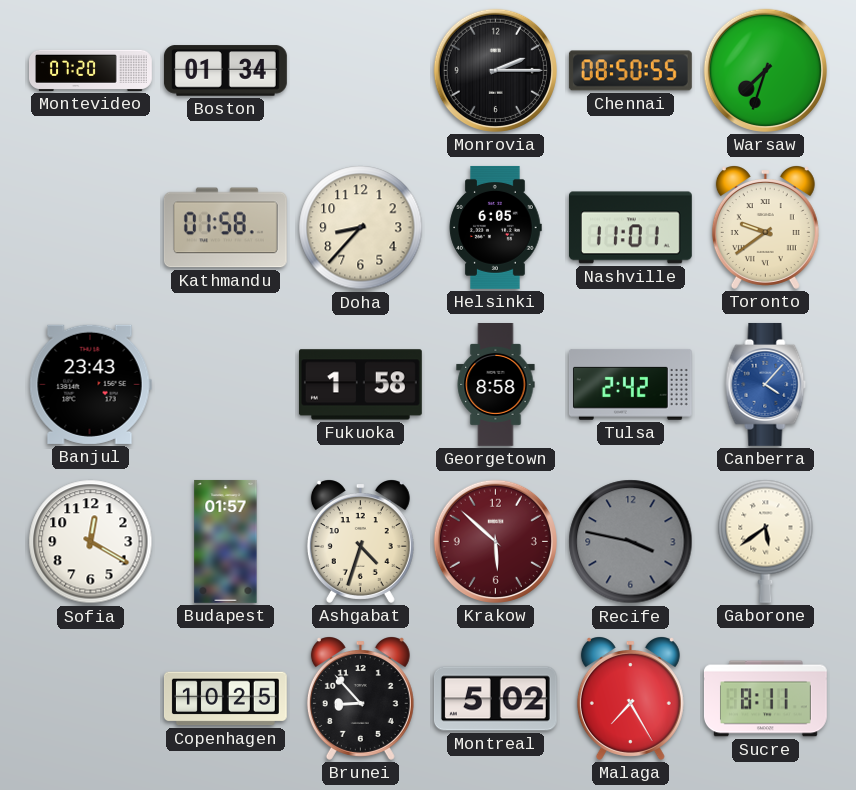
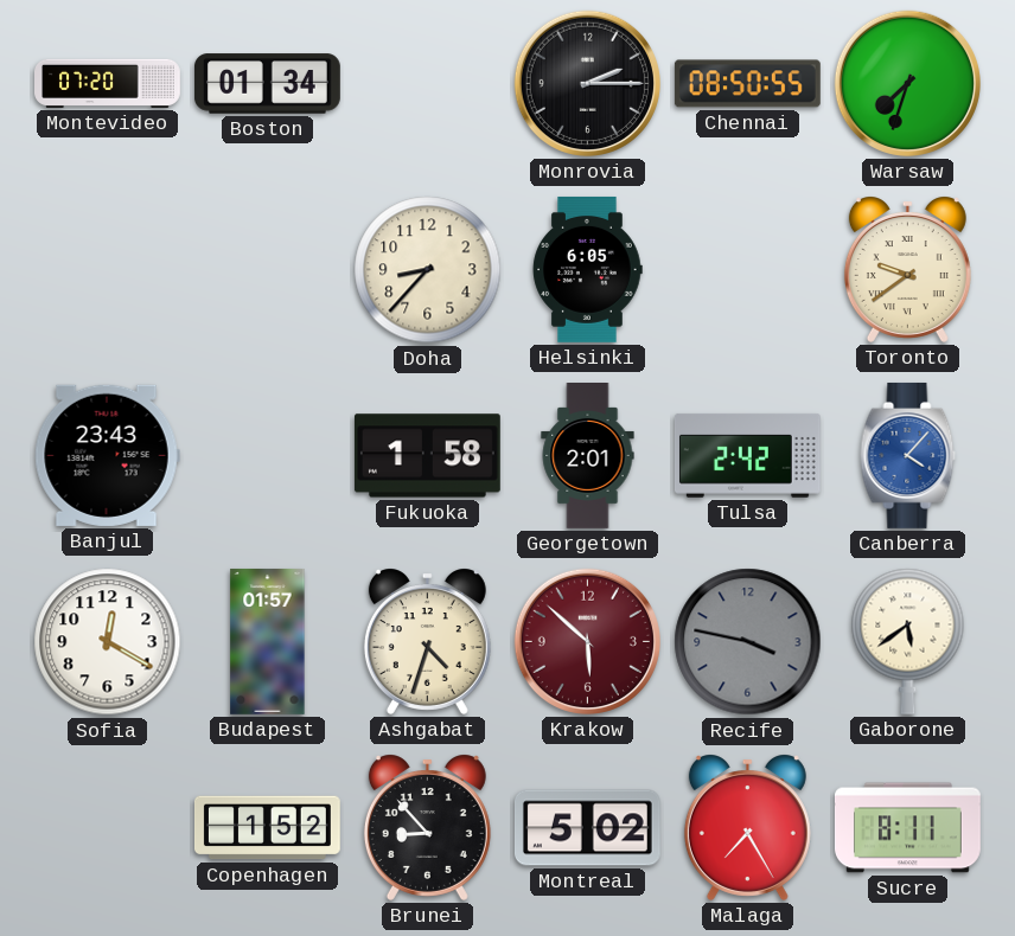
Kathmandu: 01:58 -> none
Nashville: 11:01 -> none
Georgetown: 8:58 -> 2:01
Copenhagen: 10:25 -> 1:52
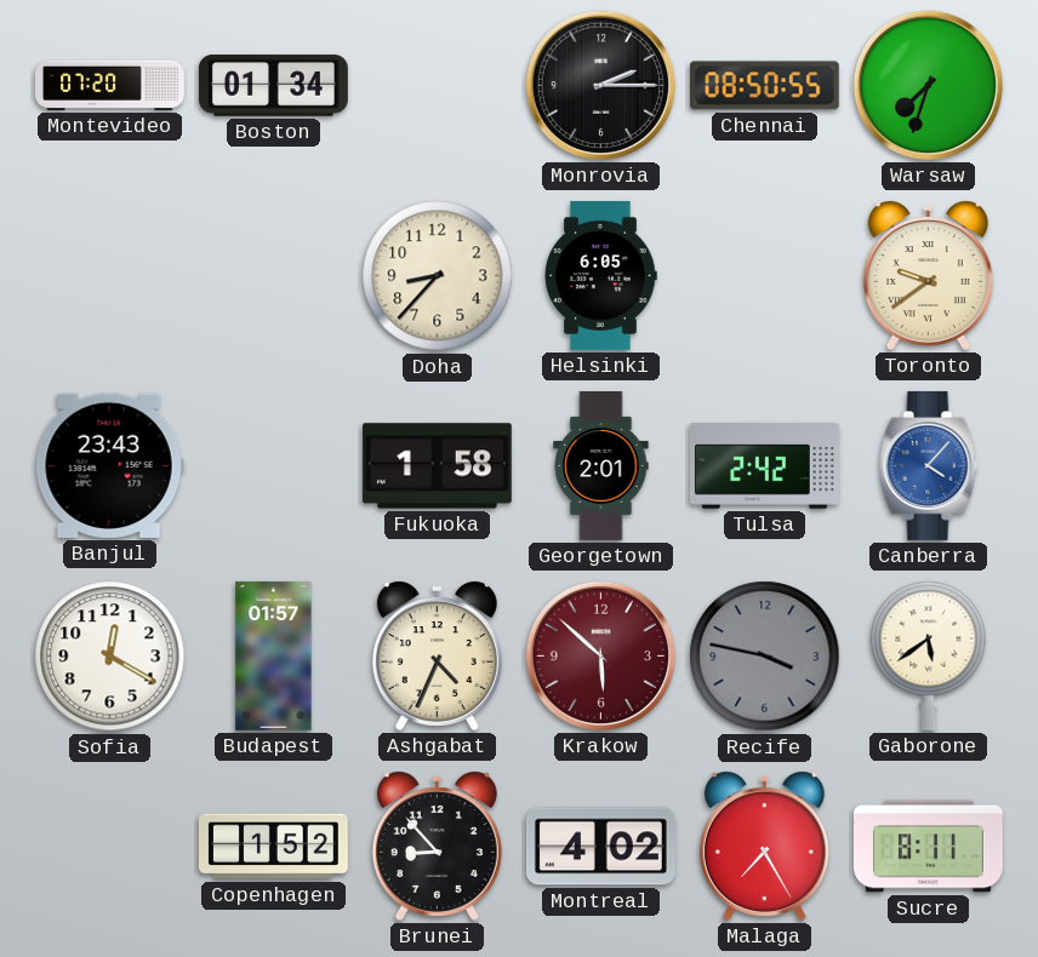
Ashgabat: 4:33 -> 4:34
Montreal: 5:02 -> 4:02
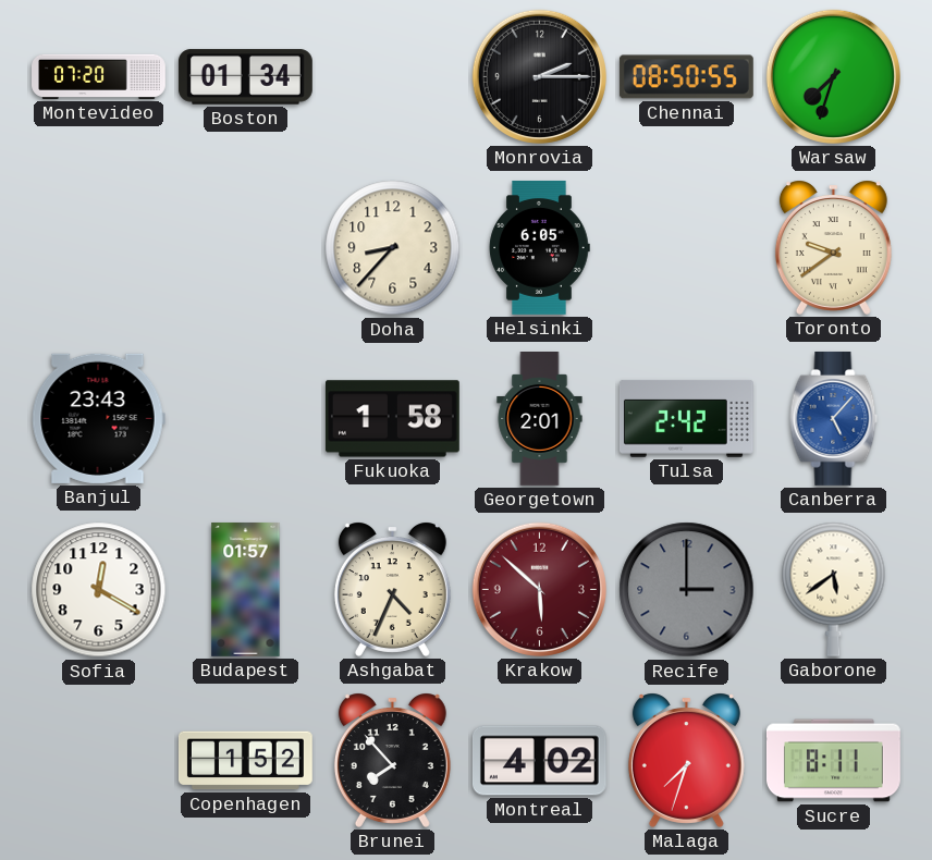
Canberra: 4:07 -> 5:07
Recife: 3:47 -> 3:00
Brunei: 8:53 -> 7:53
Malaga: 7:25 -> 7:33
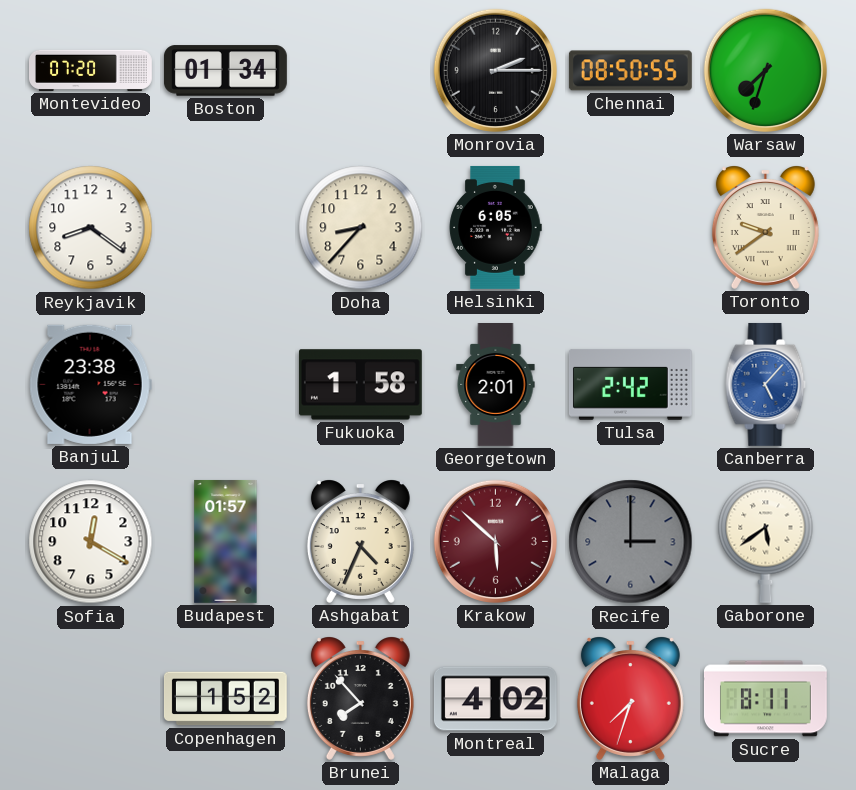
Reykjavik: none -> 8:21
Banjul: 23:43 -> 23:38
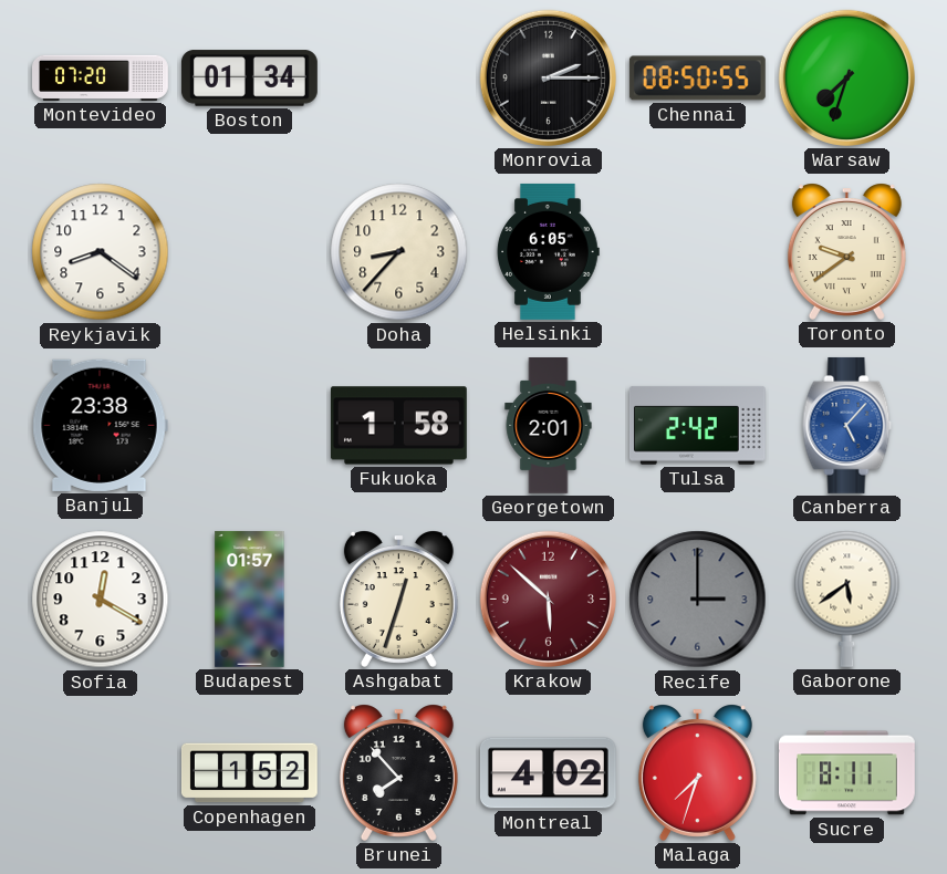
Ashgabat: 4:34 -> 12:33
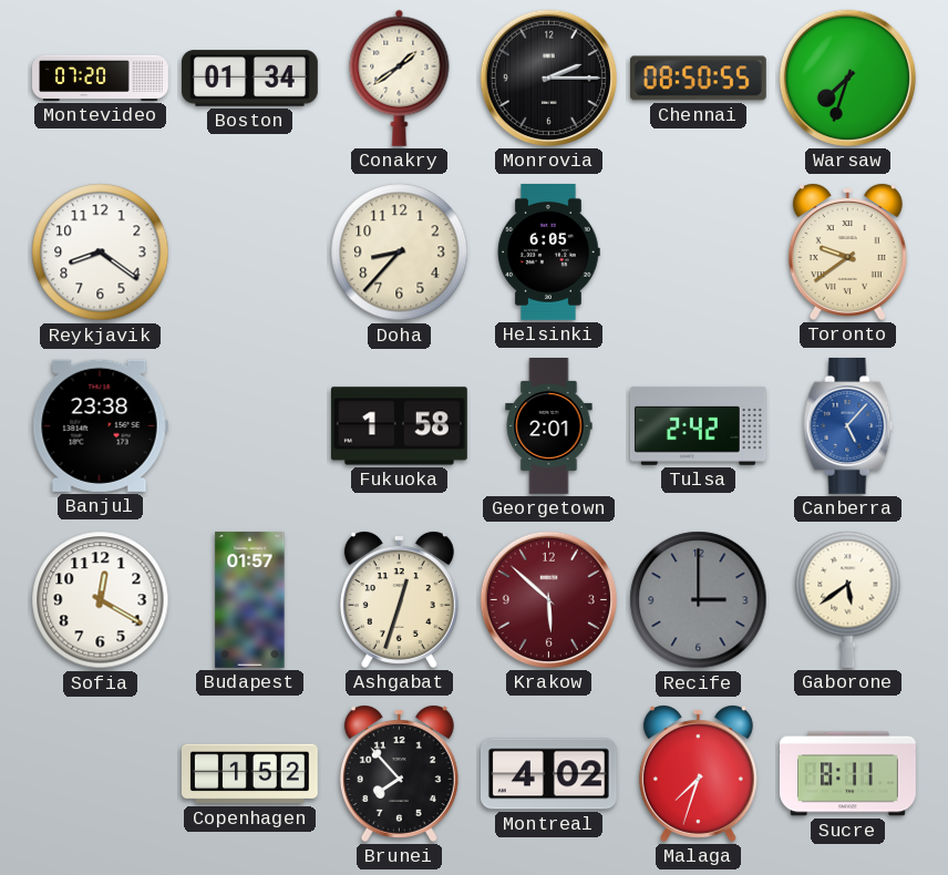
Conakry: none -> 1:39
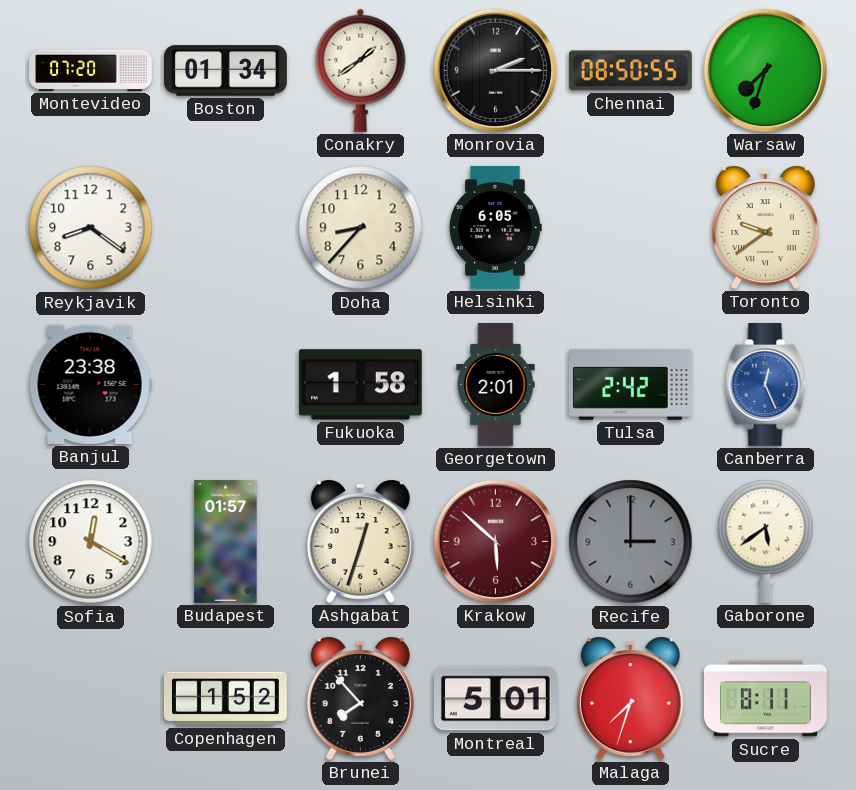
Canberra: 5:07 -> 12:26
Montreal: 4:02 -> 5:01
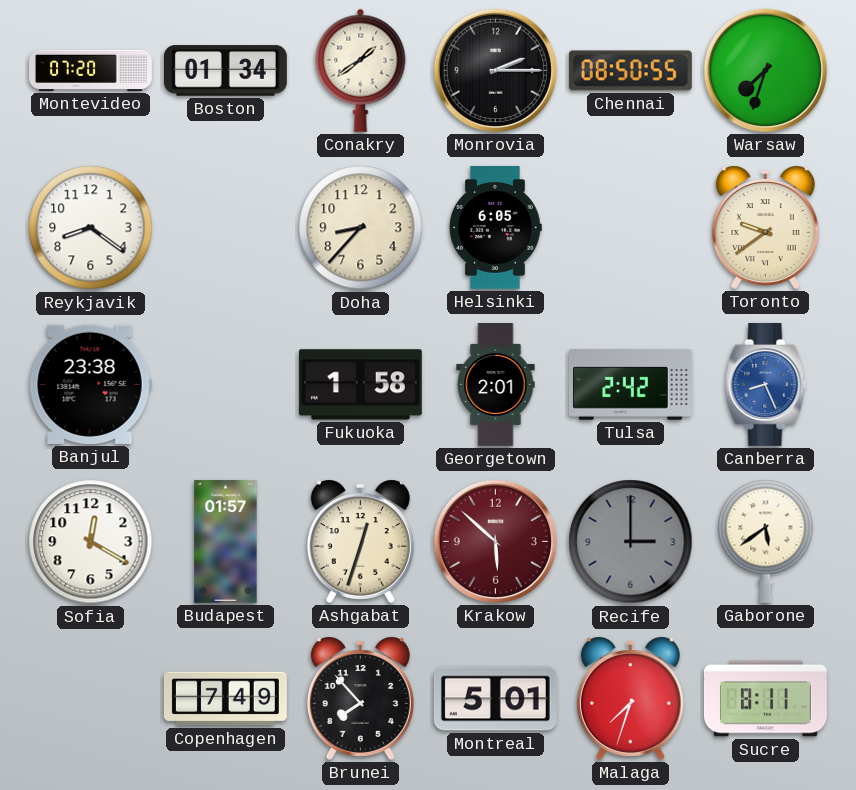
Canberra: 12:26 -> 8:26
Copenhagen: 1:52 -> 7:49
